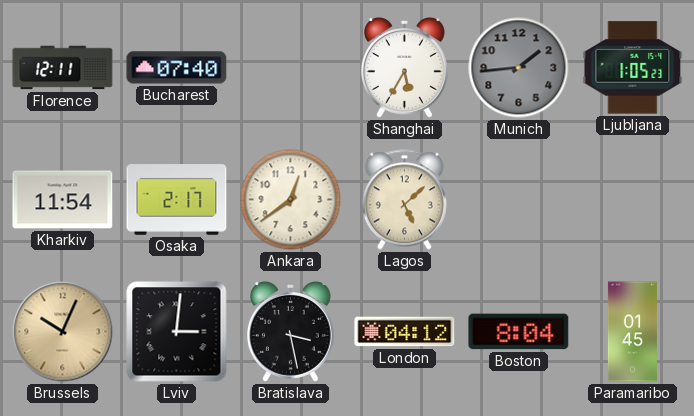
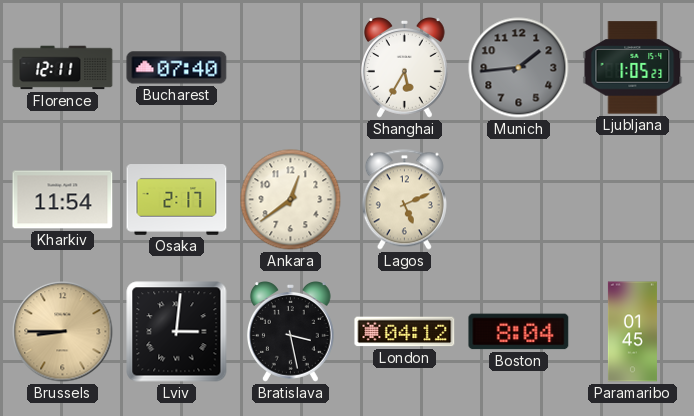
Lagos: 5:08 -> 5:11
Brussels: 10:04 -> 8:45
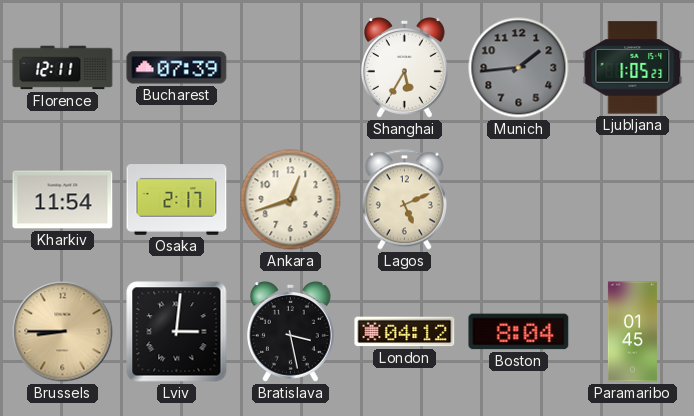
Bucharest: 07:40 -> 07:39
Ankara: 12:39 -> 12:42
